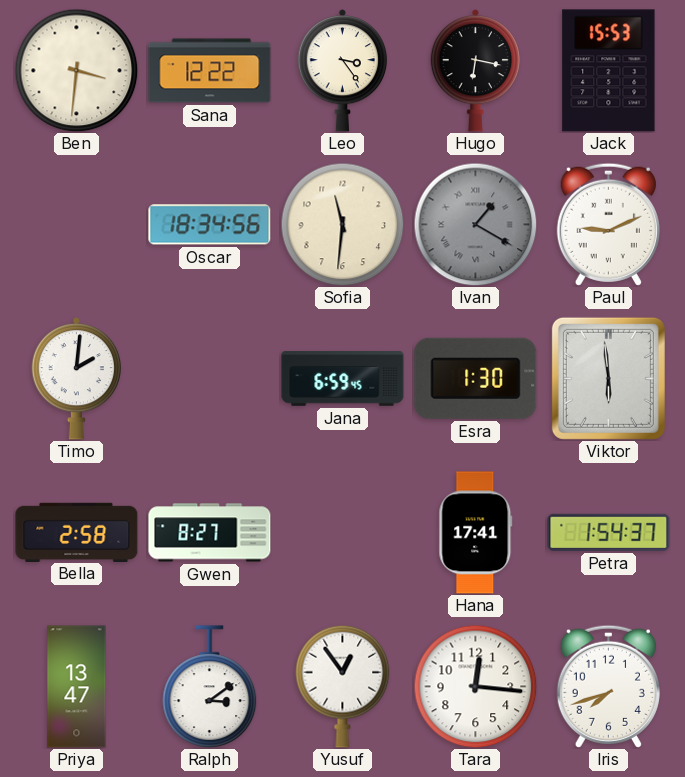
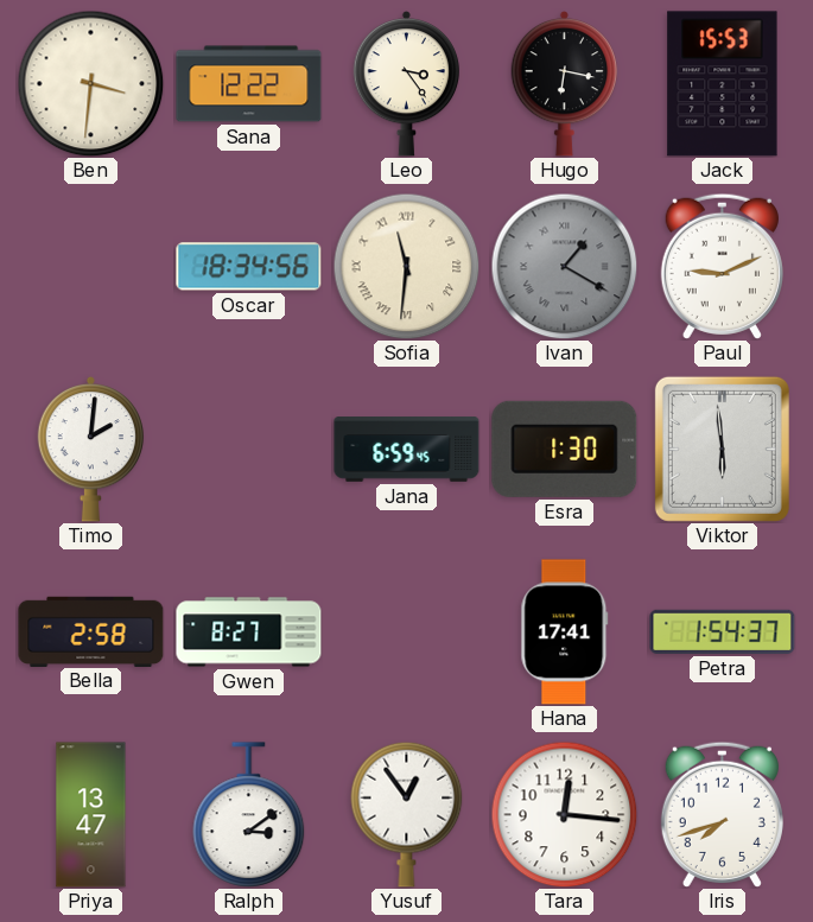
Sofia numerals: Arabic -> Roman
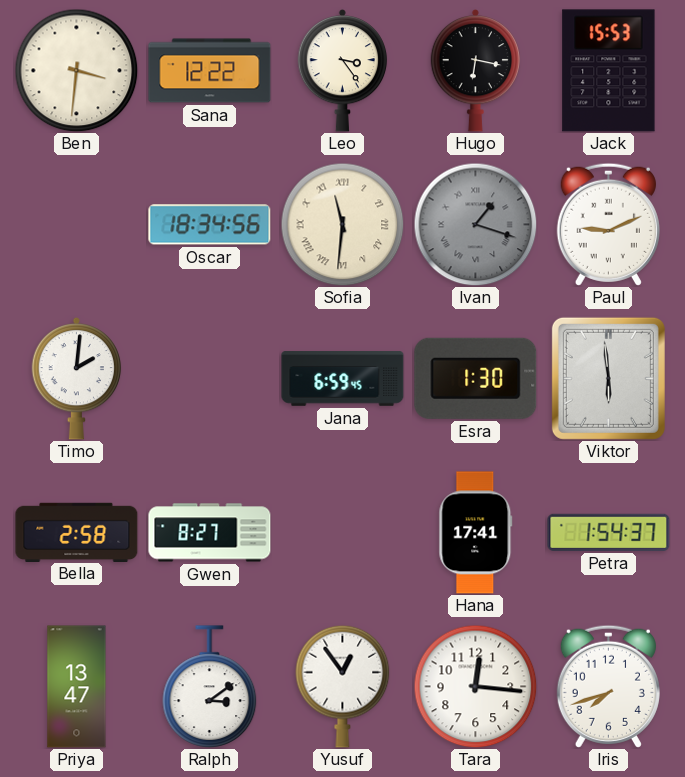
Ivan: 1:20 -> 1:18
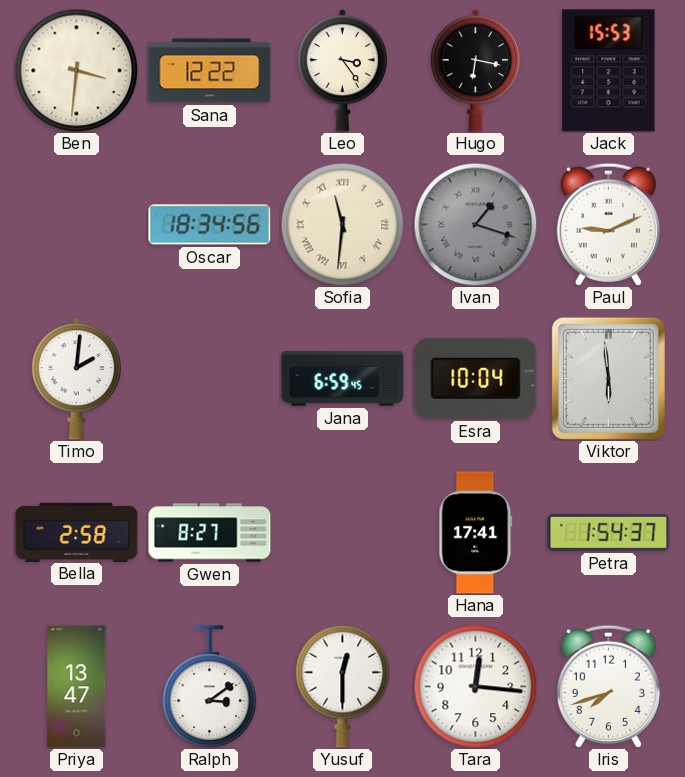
Esra: 1:30 -> 10:04
Yusuf: 12:54 -> 12:30
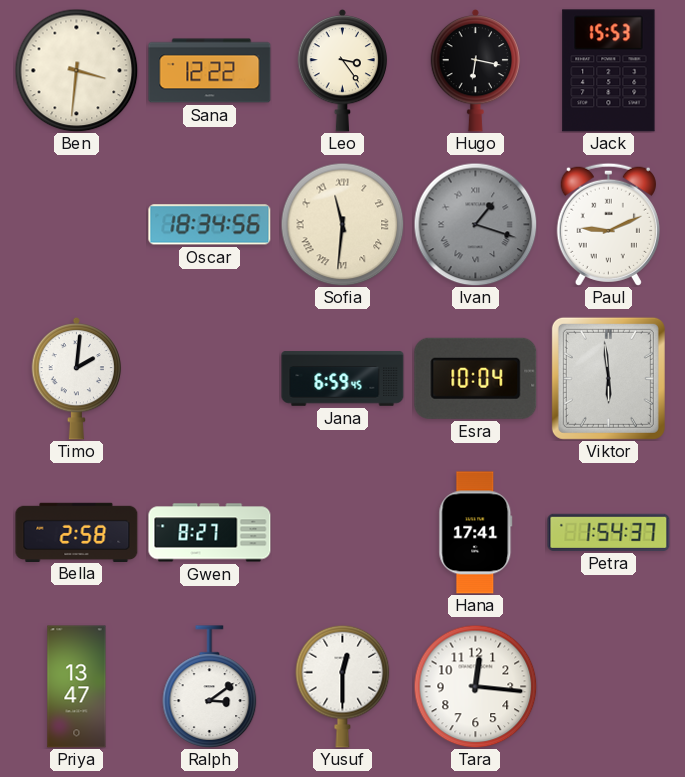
Iris: 7:42 -> none
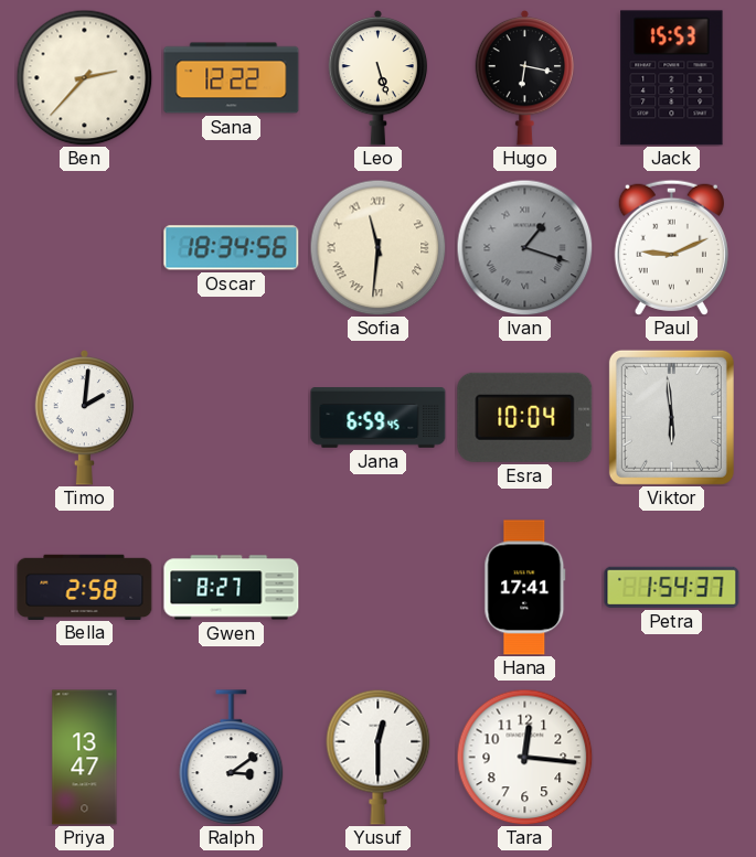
Ben: 3:31 -> 2:37
Leo: 3:24 -> 5:27
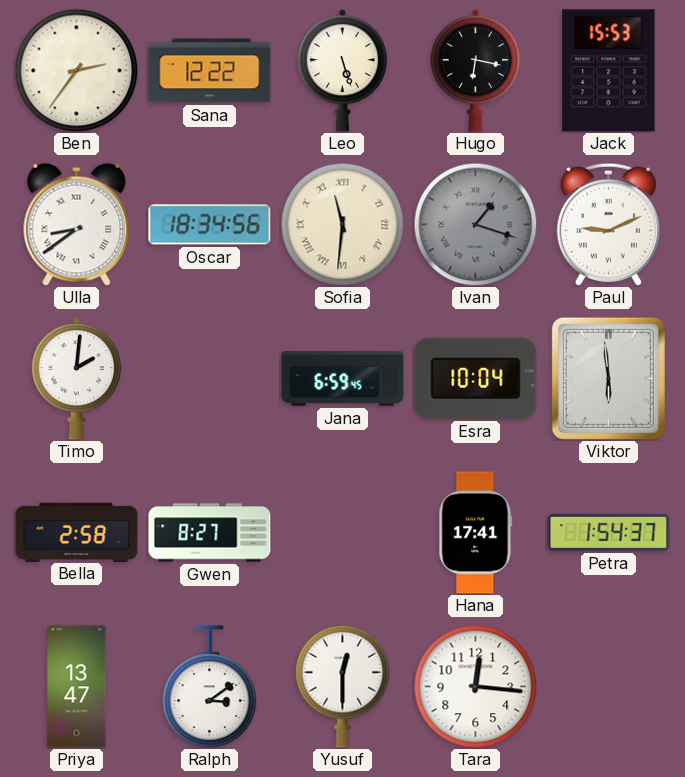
Ben: 2:37 -> 2:36
Ulla: none -> 8:39
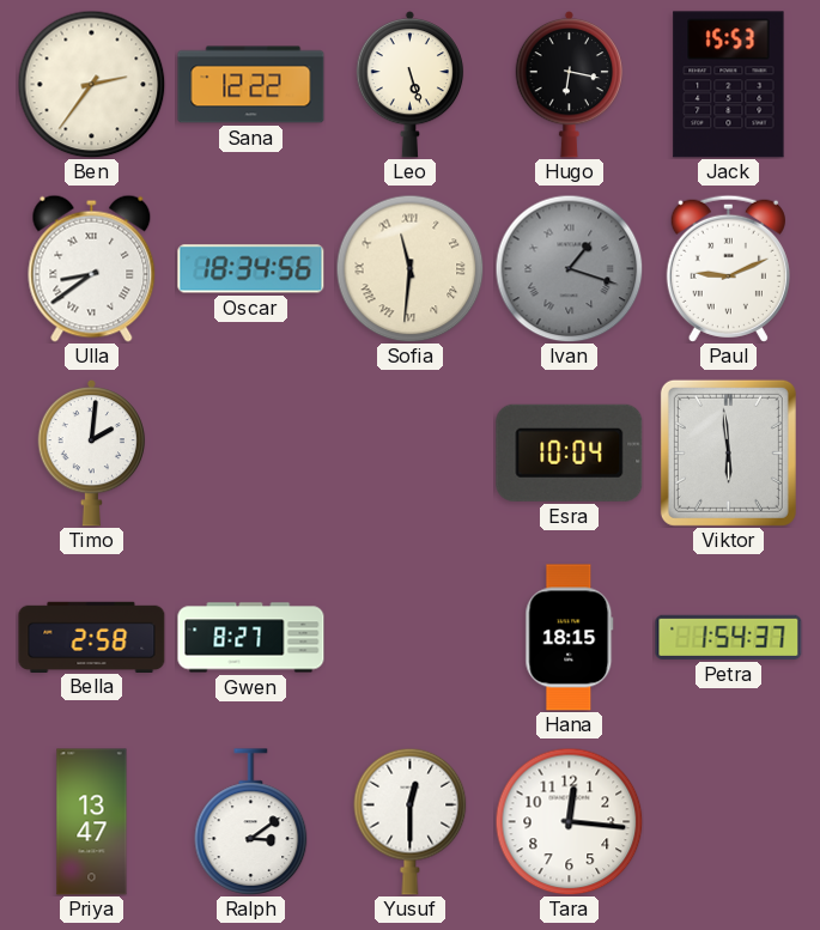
Jana: 6:59 -> none
Hana: 17:41 -> 18:15
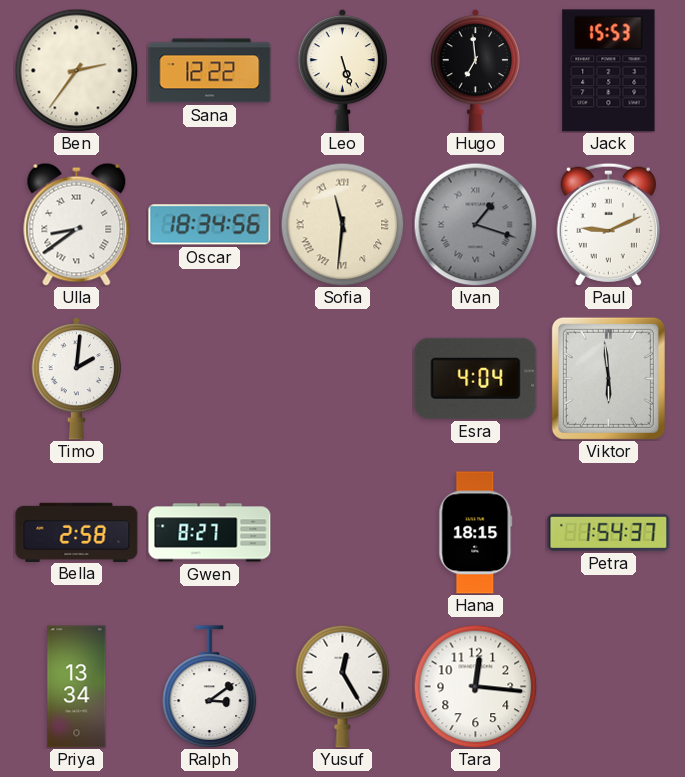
Hugo: 6:17 -> 6:59
Esra: 10:04 -> 4:04
Priya: 13:47 -> 13:34
Yusuf: 12:30 -> 12:25
